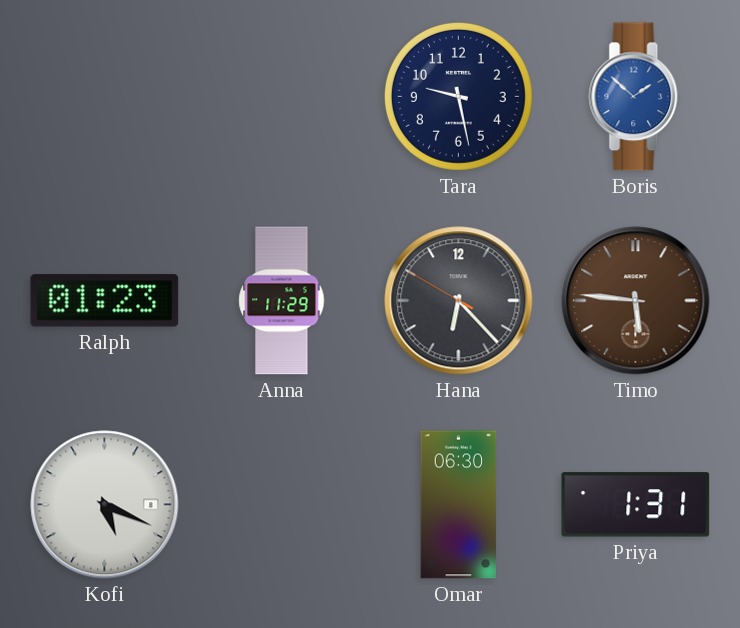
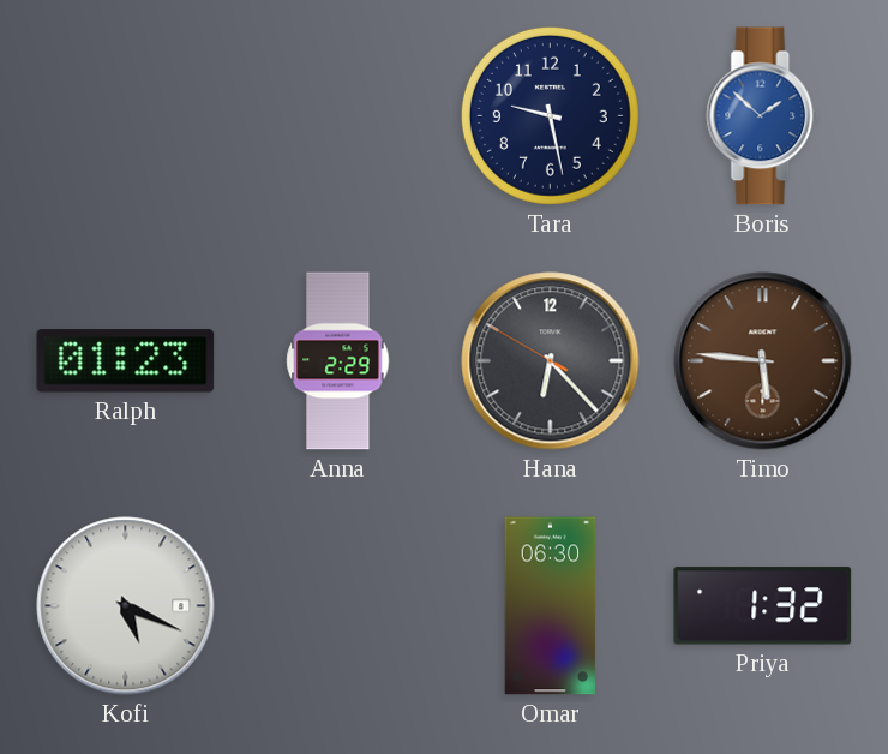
Anna: 11:29 -> 2:29
Priya: 1:31 -> 1:32
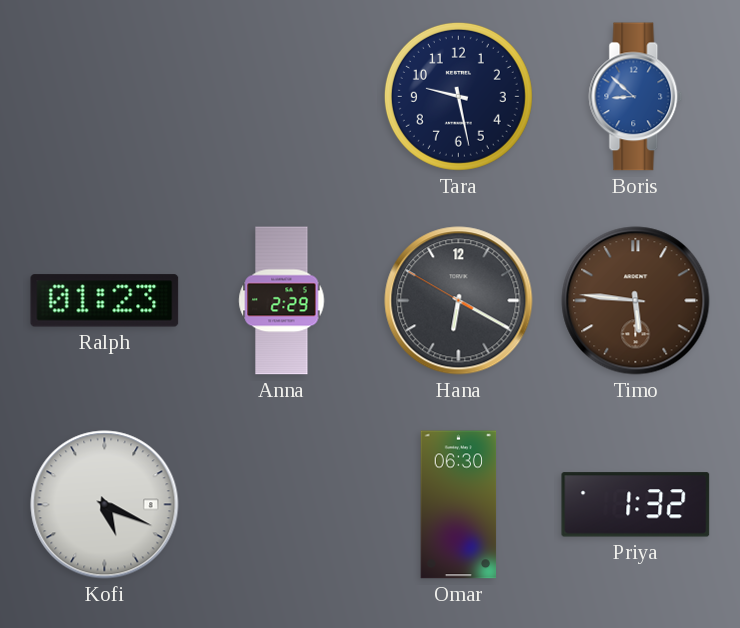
Boris: 1:52 -> 8:52
Hana: 6:22 -> 6:19
